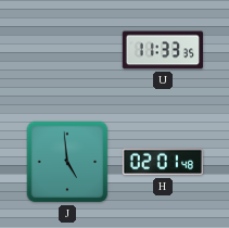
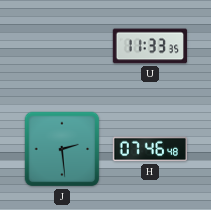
J: 4:59 -> 2:29
H: 02:01 -> 07:46
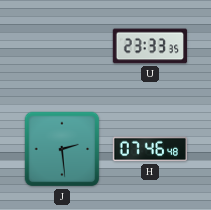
U: 11:33 -> 23:33
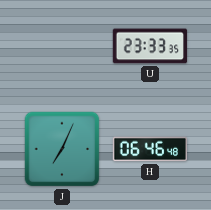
J: 2:29 -> 7:04
H: 07:46 -> 06:46
